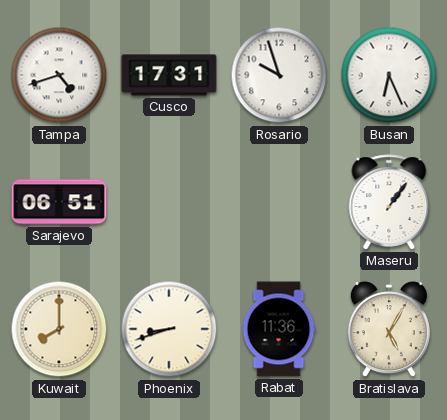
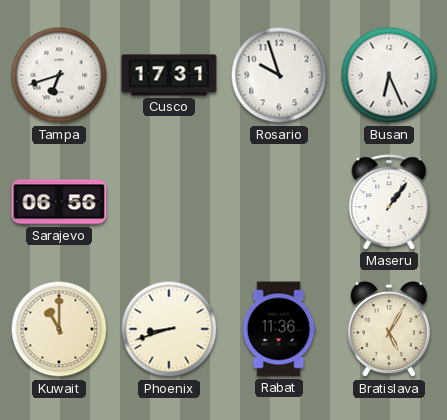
Tampa: 4:42 -> 6:42
Sarajevo: 06:51 -> 06:56
Kuwait: 8:00 -> 11:00
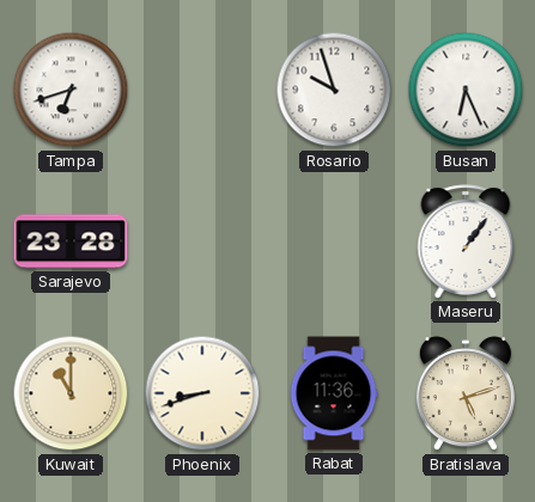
Cusco: 17:31 -> none
Sarajevo: 06:56 -> 23:28
Bratislava: 5:05 -> 5:12
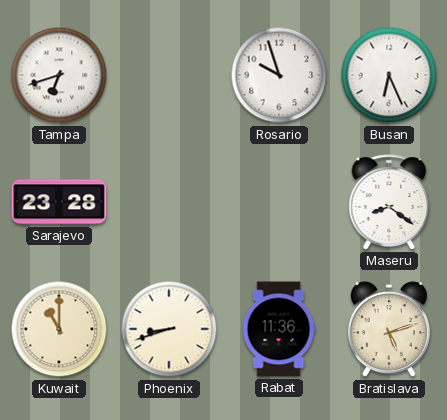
Maseru: 1:06 -> 8:21
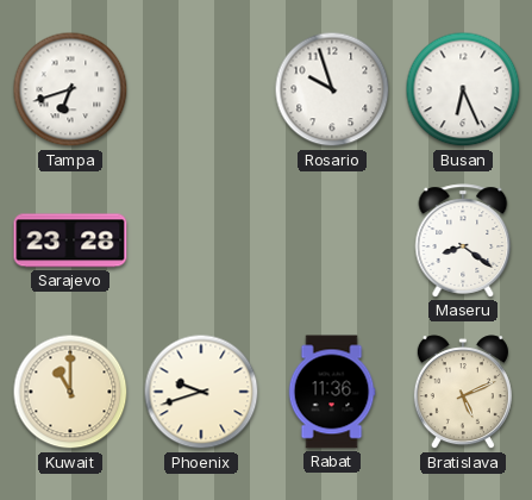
Phoenix: 8:42 -> 9:42
Bratislava: 5:12 -> 5:11
